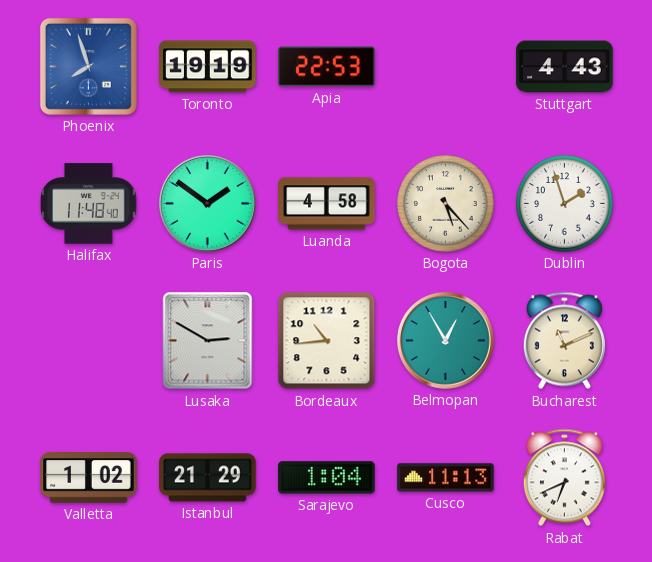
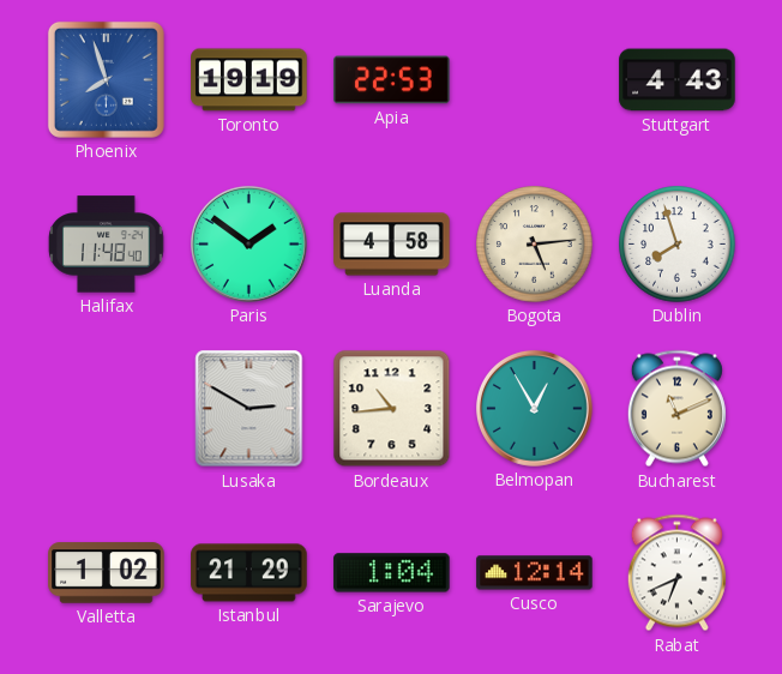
Bogota: 5:23 -> 5:14
Dublin: 1:57 -> 7:57
Cusco: 11:13 -> 12:14
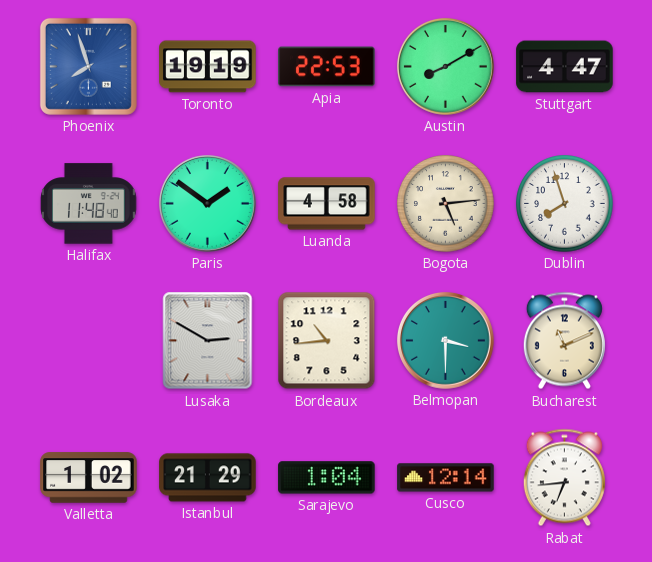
Austin: none -> 8:10
Stuttgart: 4:43 -> 4:47
Belmopan: 12:55 -> 3:30
Rabat: 6:41 -> 6:44
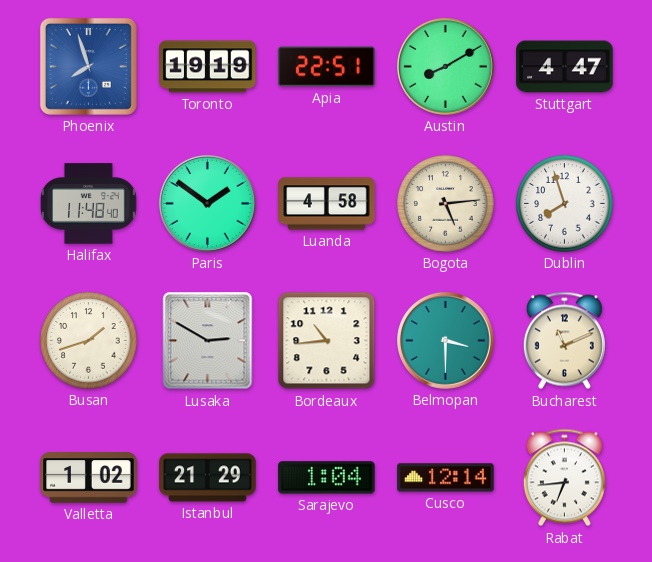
Apia: 22:53 -> 22:51
Busan: none -> 1:42
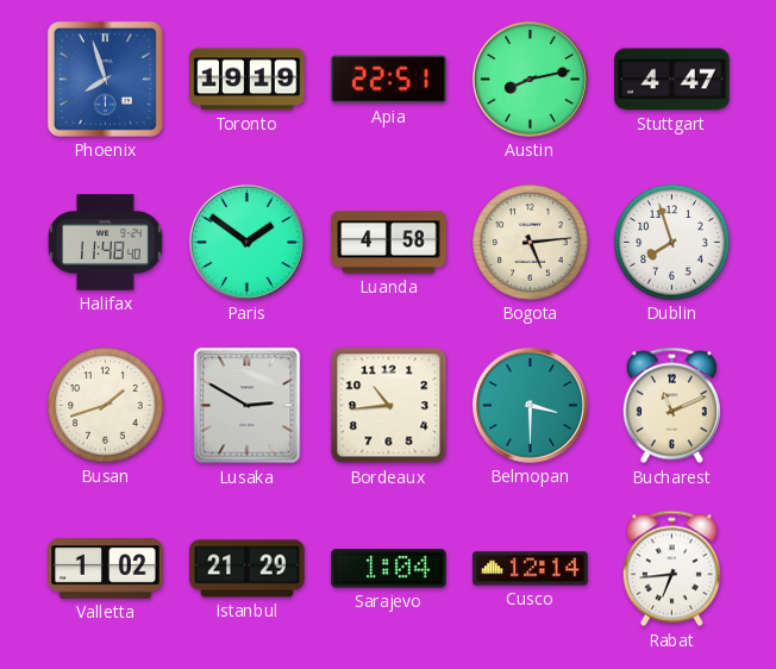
Austin: 8:10 -> 8:13
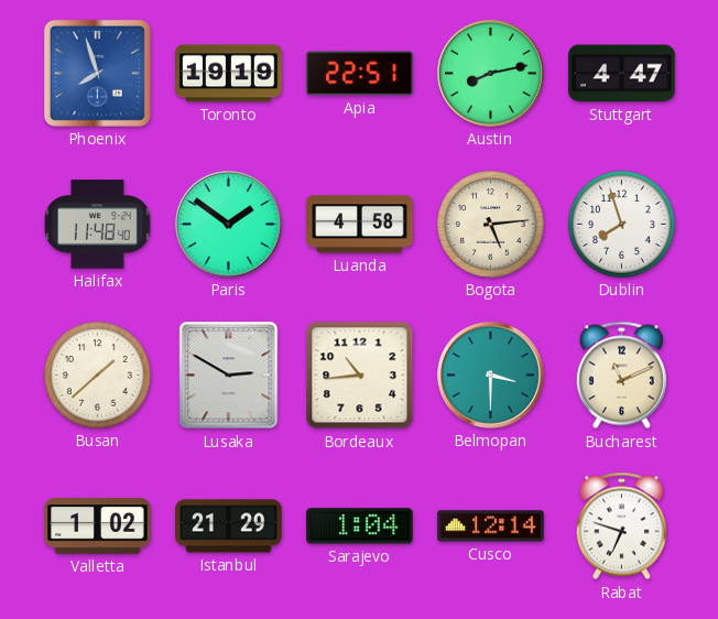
Busan: 1:42 -> 1:38
Rabat: 6:44 -> 6:48
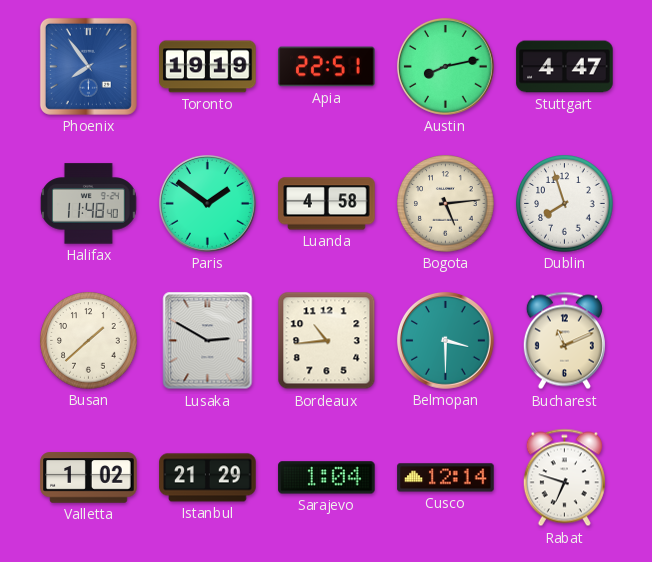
Phoenix: 7:57 -> 7:54
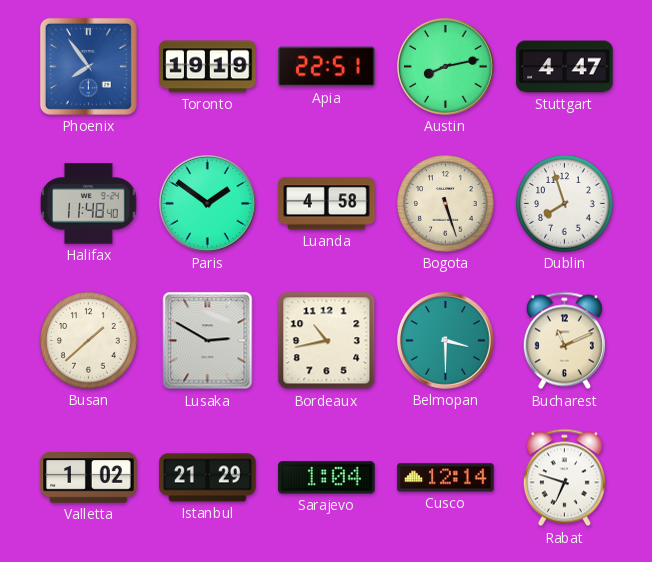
Bogota: 5:14 -> 5:27
Bordeaux: 10:44 -> 10:43
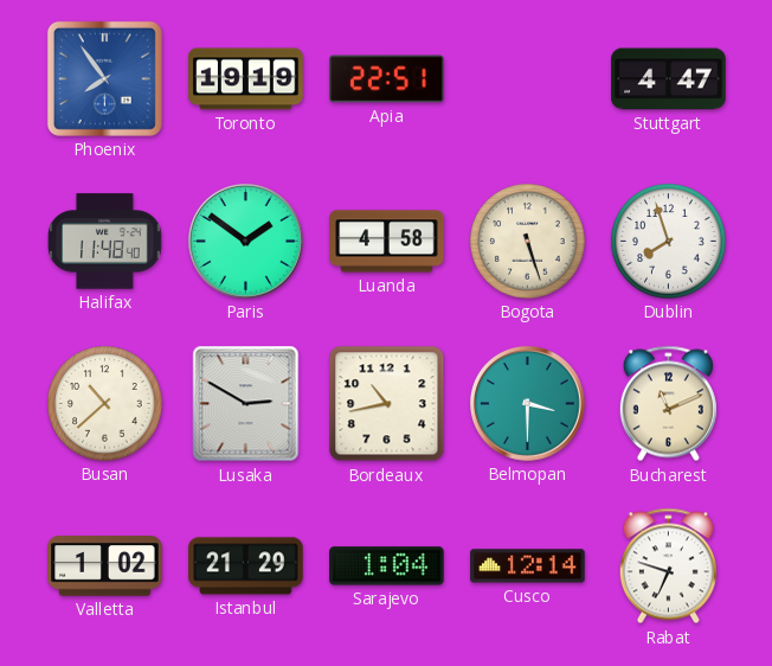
Austin: 8:13 -> none
Busan: 1:38 -> 10:38
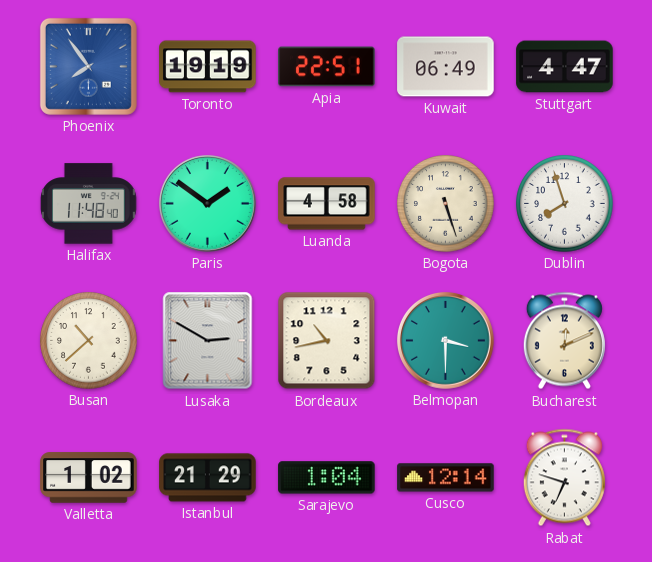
Kuwait: none -> 06:49
Bucharest: 11:11 -> 12:11
